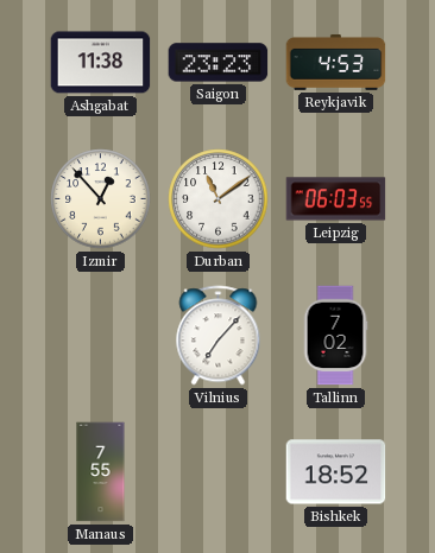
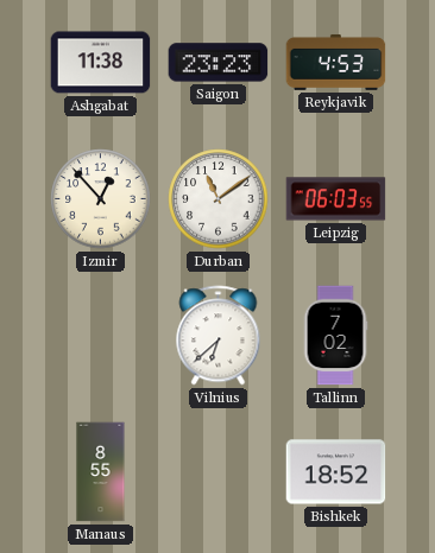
Vilnius: 7:07 -> 6:38
Manaus: 7:55 -> 8:55
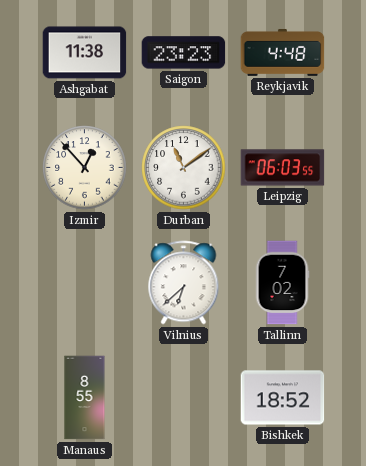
Reykjavik: 4:53 -> 4:48
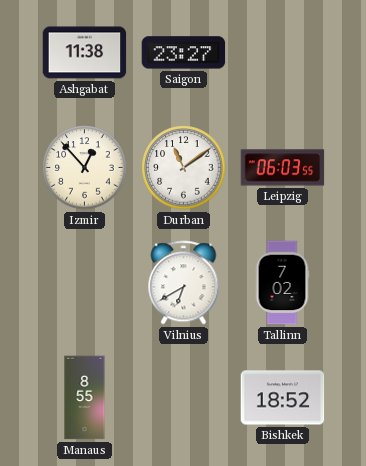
Saigon: 23:23 -> 23:27
Reykjavik: 4:48 -> none
Vilnius: 6:38 -> 6:40
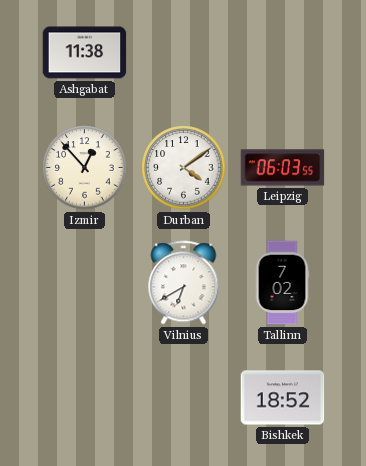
Saigon: 23:27 -> none
Durban: 11:09 -> 4:09
Manaus: 8:55 -> none
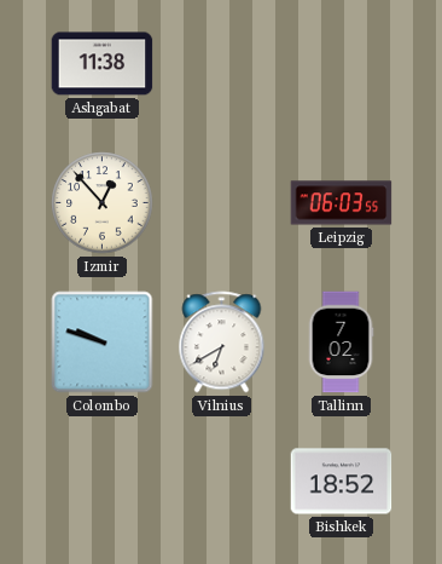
Durban: 4:09 -> none
Colombo: none -> 9:48
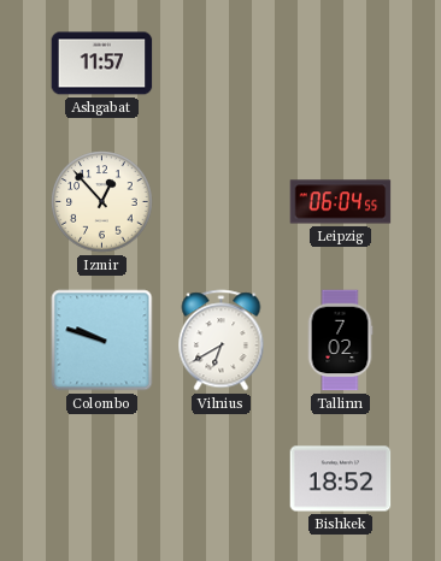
Ashgabat: 11:38 -> 11:57
Leipzig: 06:03 -> 06:04
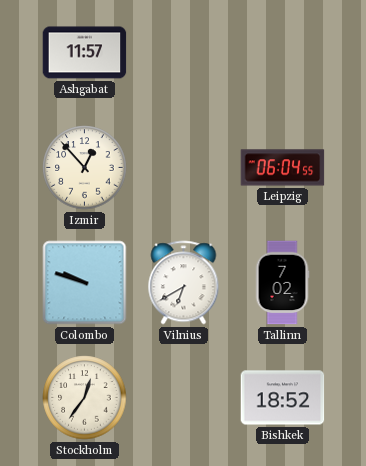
Stockholm: none -> 12:36
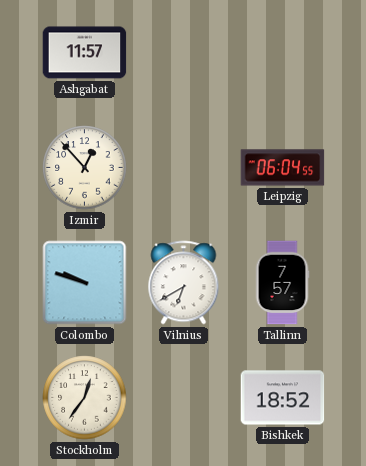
Tallinn: 7:02 -> 7:57
